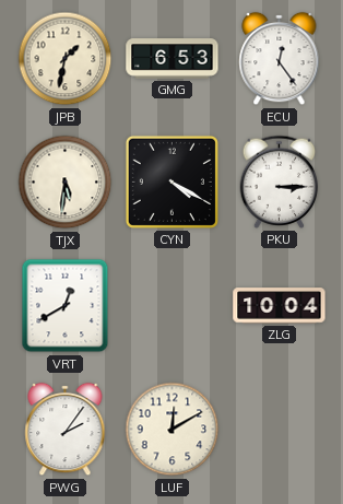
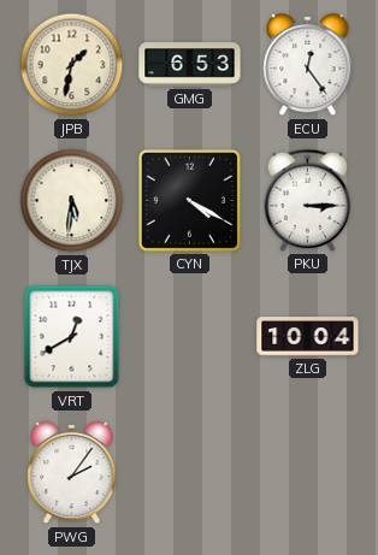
LUF: 12:10 -> none
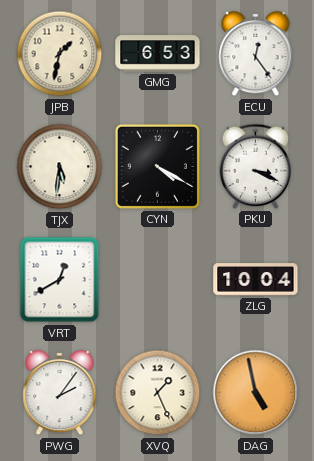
PKU: 3:15 -> 3:19
XVQ: none -> 1:26
DAG: none -> 4:58
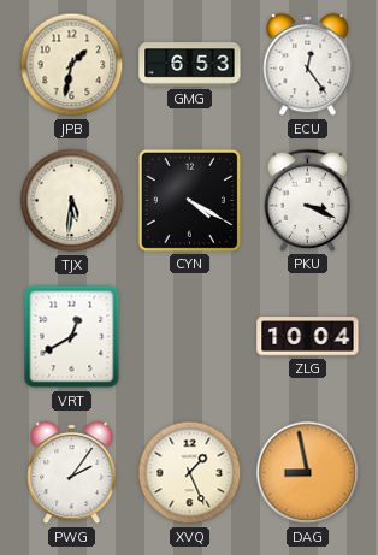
DAG: 4:58 -> 8:58
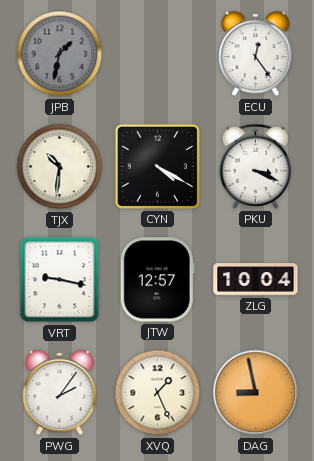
JPB dial: cream -> grey
GMG: 6:53 -> none
TJX: 5:31 -> 10:31
VRT: 12:40 -> 9:17
JTW: none -> 12:57
